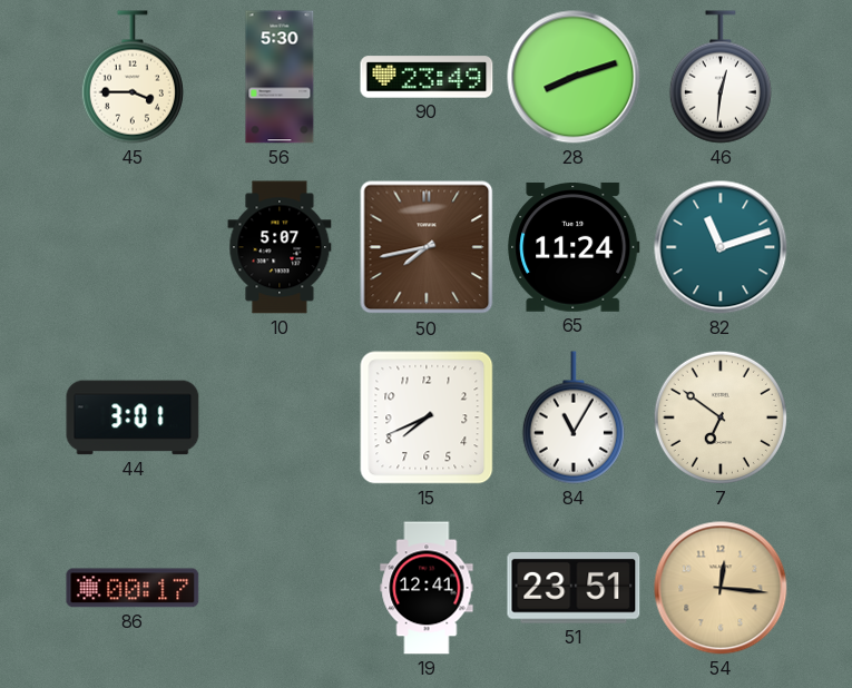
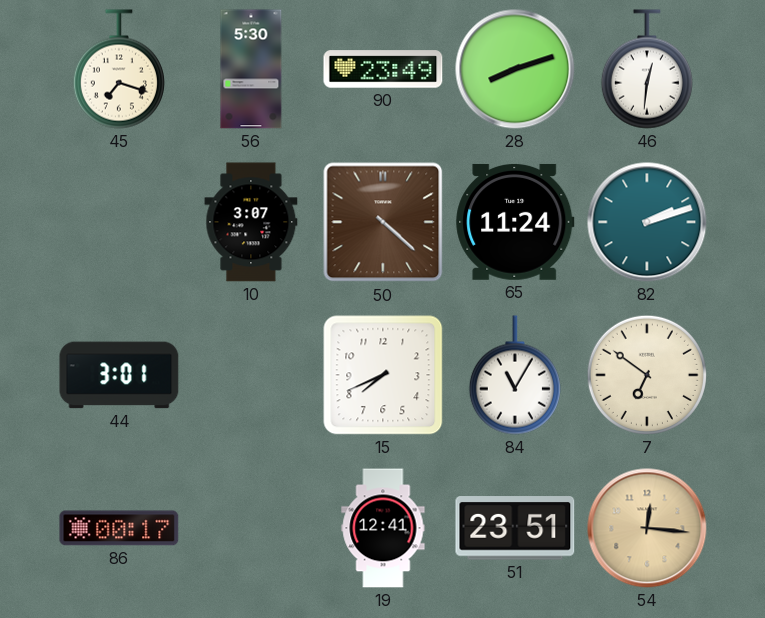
45: 3:45 -> 7:18
10: 5:07 -> 3:07
50: 7:43 -> 4:22
82: 11:12 -> 2:12
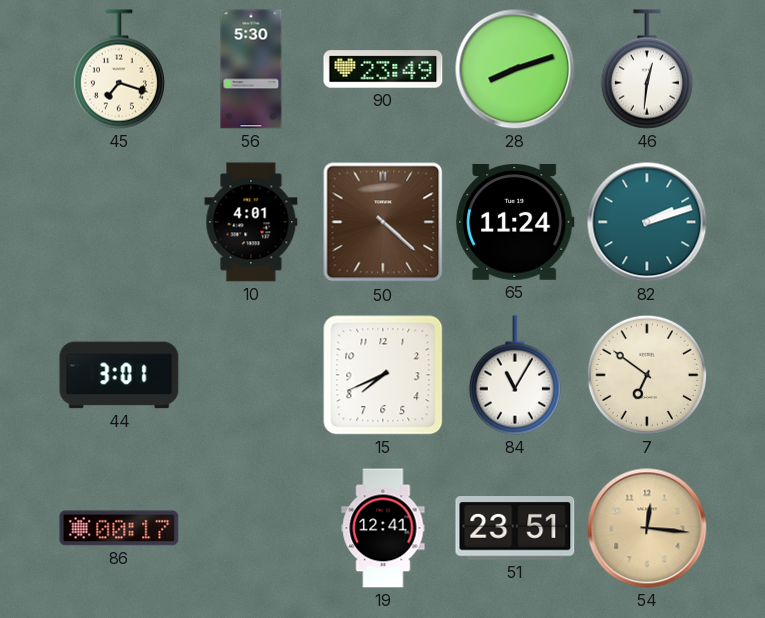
10: 3:07 -> 4:01
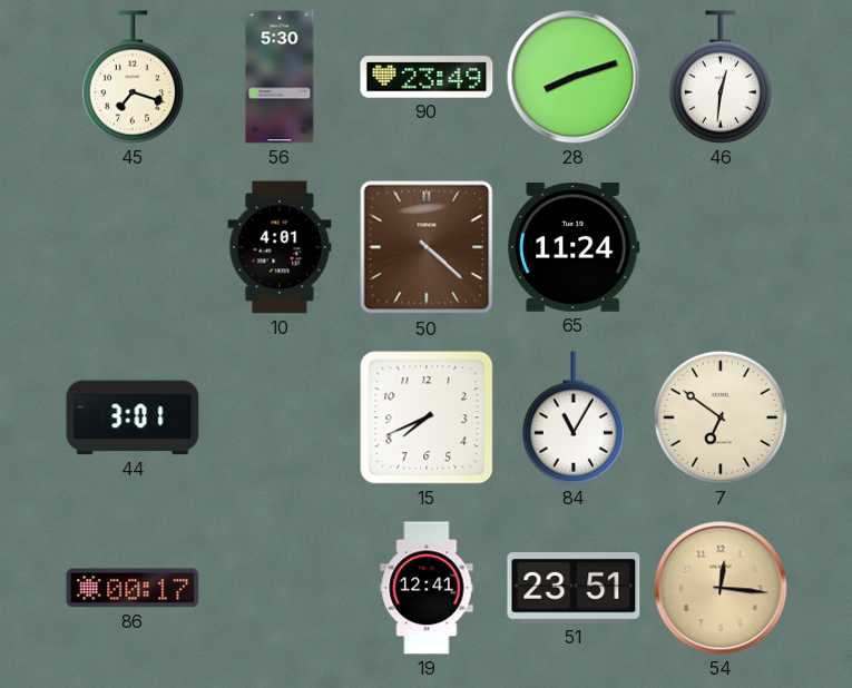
82: 2:12 -> none
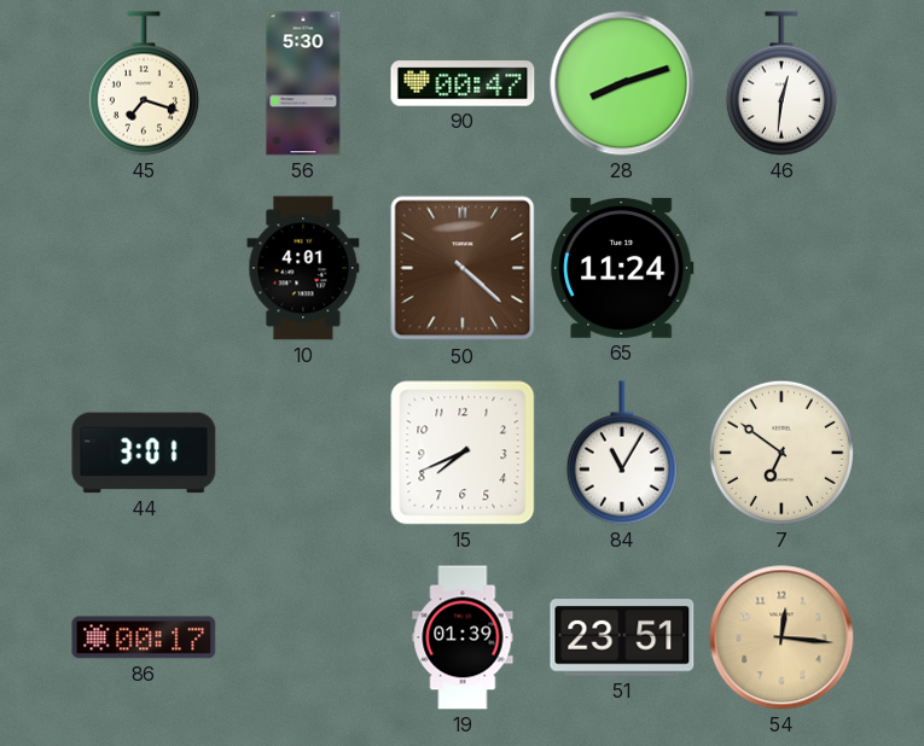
90: 23:49 -> 00:47
19: 12:41 -> 01:39
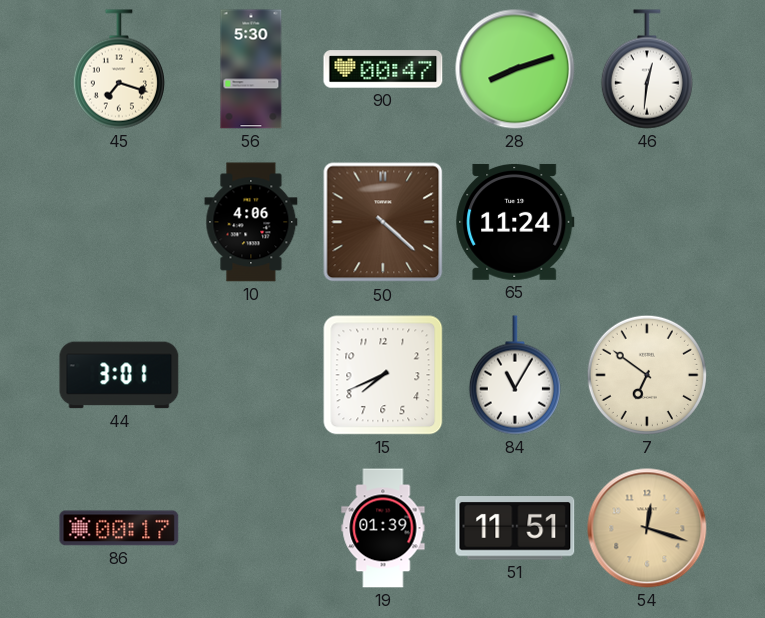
10: 4:01 -> 4:06
51: 23:51 -> 11:51
54: 12:16 -> 12:18
